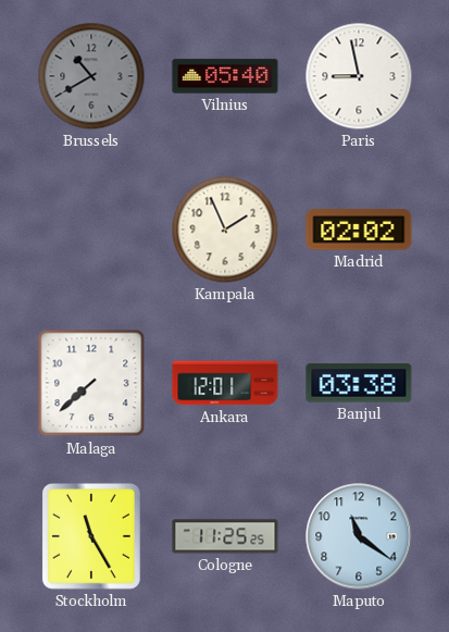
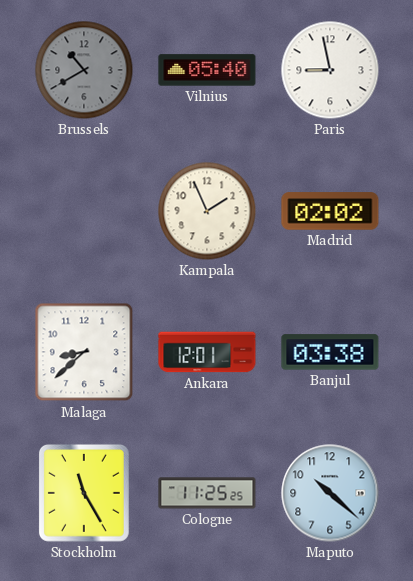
Malaga: 7:38 -> 8:38
Maputo: 11:21 -> 10:22
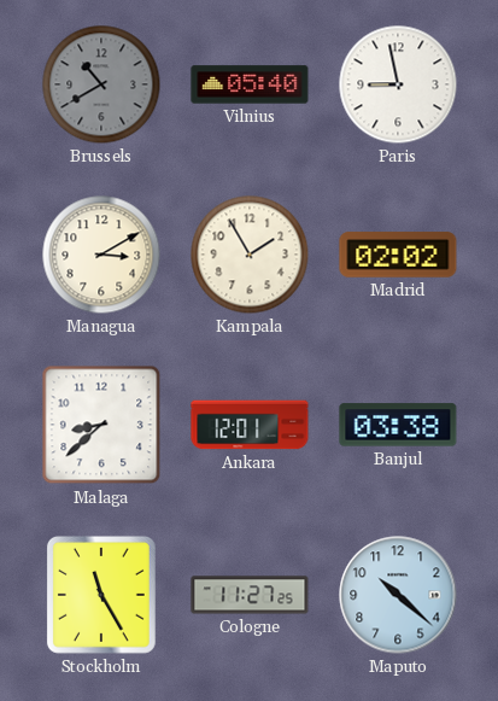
Managua: none -> 3:10
Kampala: 1:56 -> 1:55
Cologne: 11:25 -> 11:27
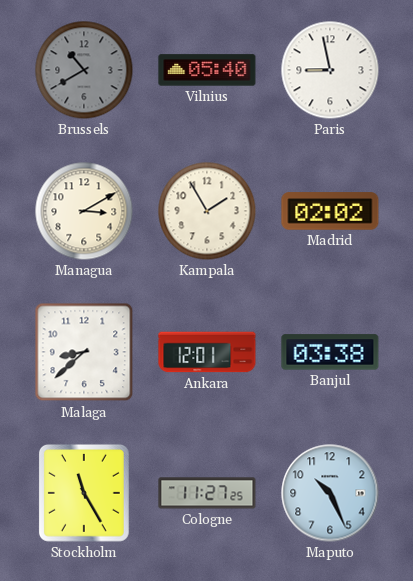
Maputo: 10:22 -> 10:26
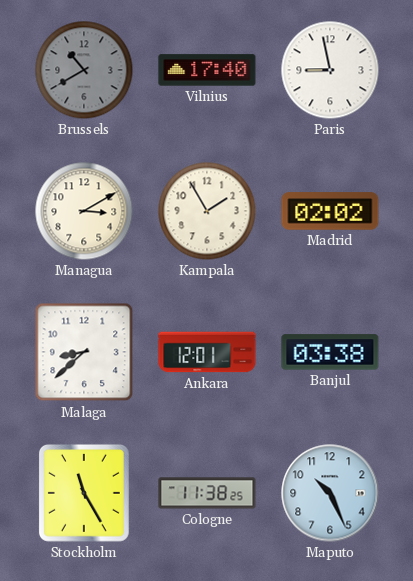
Vilnius: 05:40 -> 17:40
Cologne: 11:27 -> 11:38
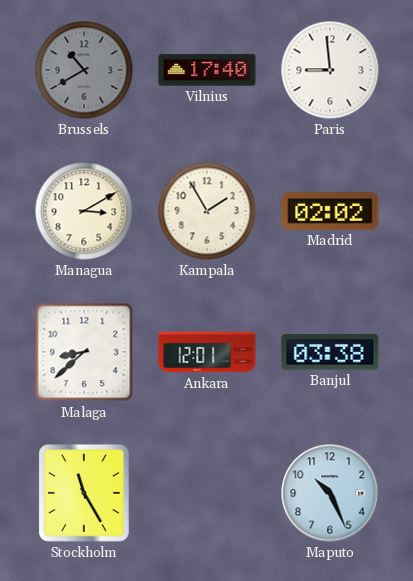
Paris: 8:58 -> 8:59
Cologne: 11:38 -> none
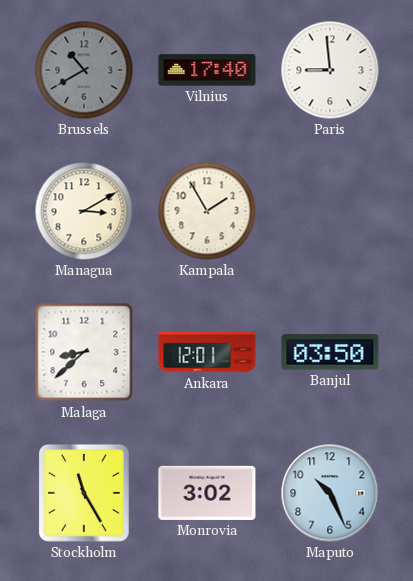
Madrid: 02:02 -> none
Banjul: 03:38 -> 03:50
Monrovia: none -> 3:02
